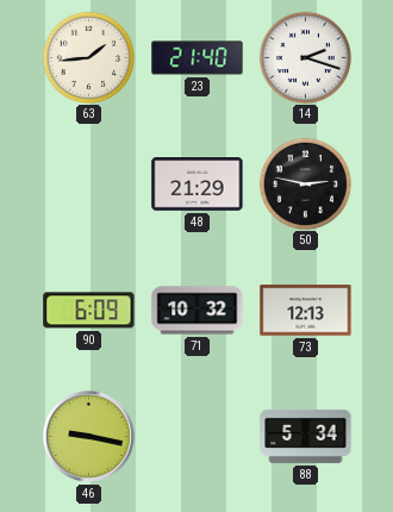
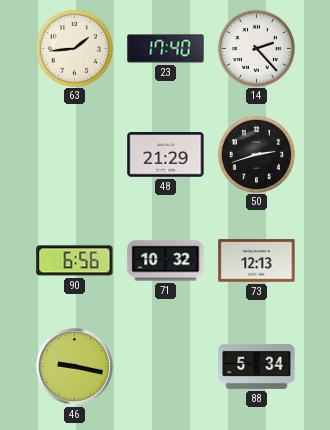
23: 21:40 -> 17:40
14: 2:18 -> 2:23
50: 2:47 -> 2:42
90: 6:09 -> 6:56
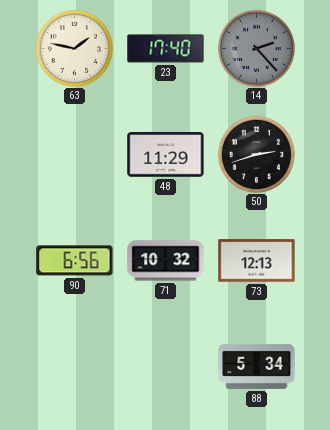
63: 1:44 -> 1:47
14 dial: white -> grey
48: 21:29 -> 11:29
46: 9:17 -> none
